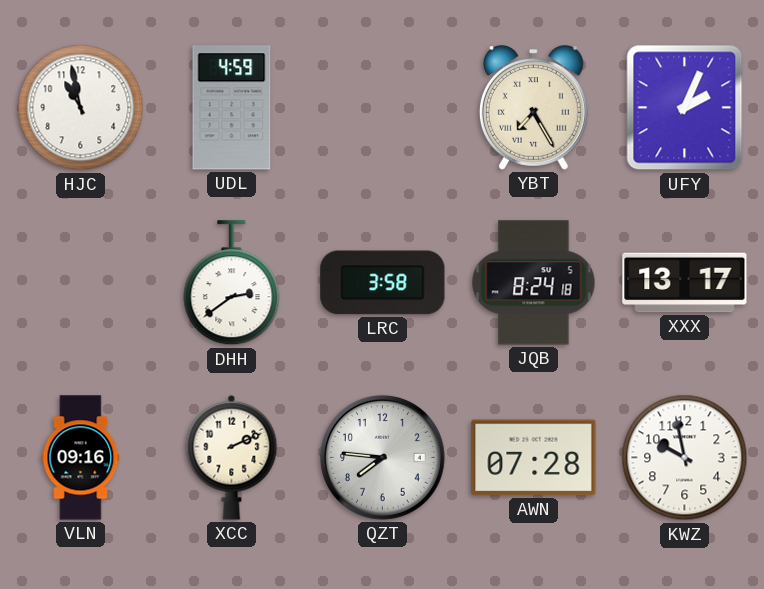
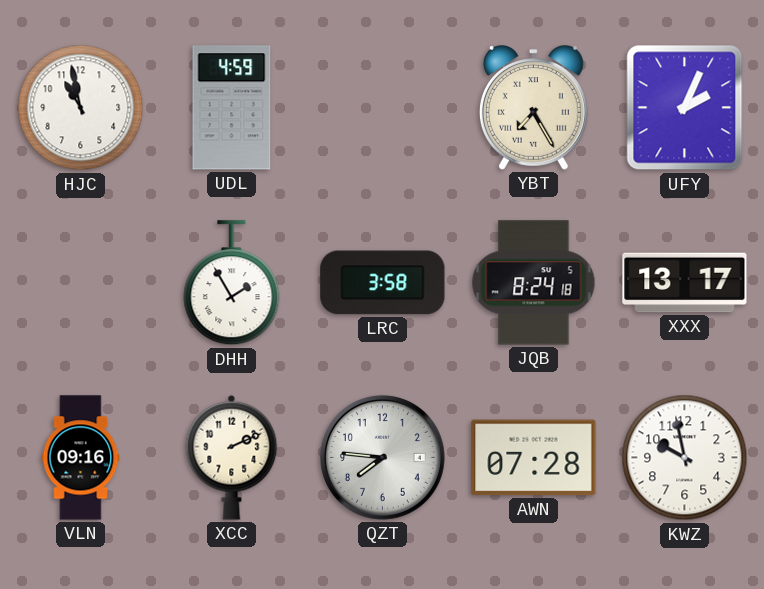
DHH: 2:39 -> 1:55
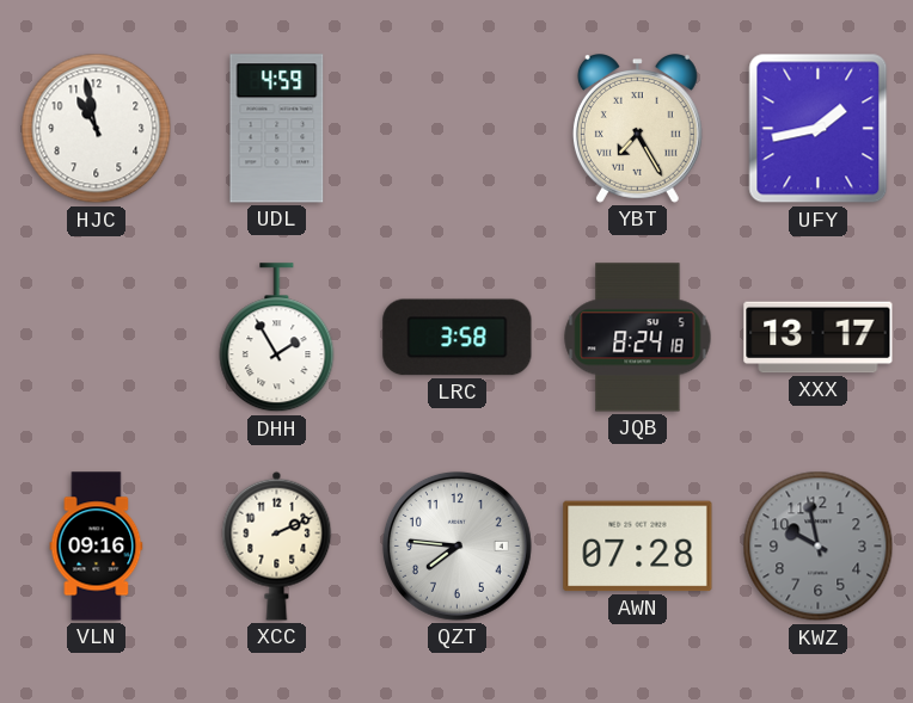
UFY: 2:04 -> 1:43
KWZ dial: white -> grey
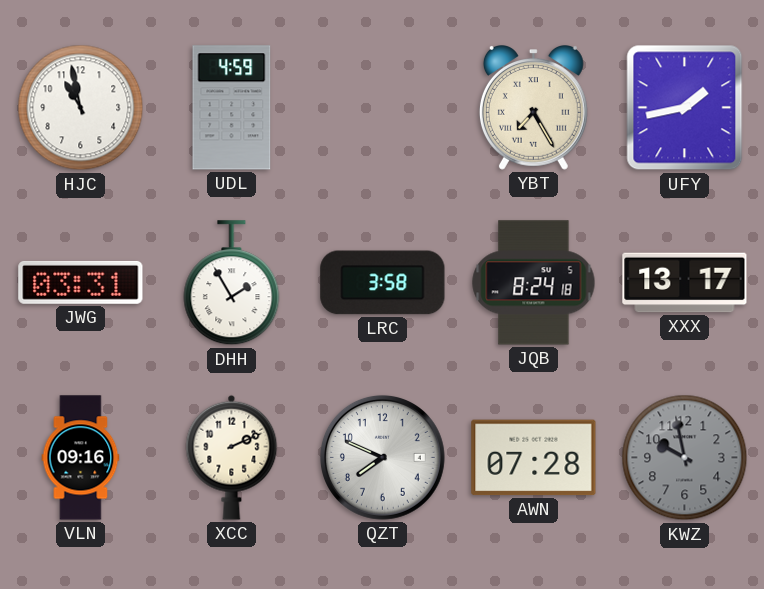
JWG: none -> 03:31
QZT: 7:46 -> 7:49
